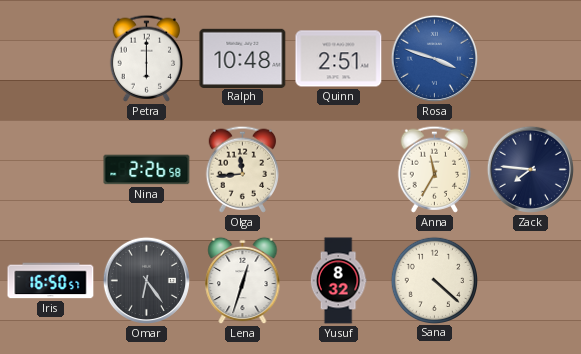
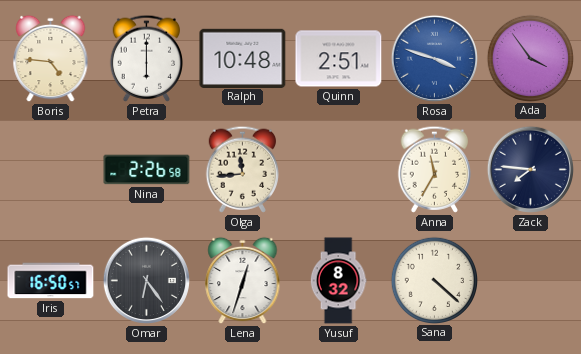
Boris: none -> 4:46
Ada: none -> 3:54
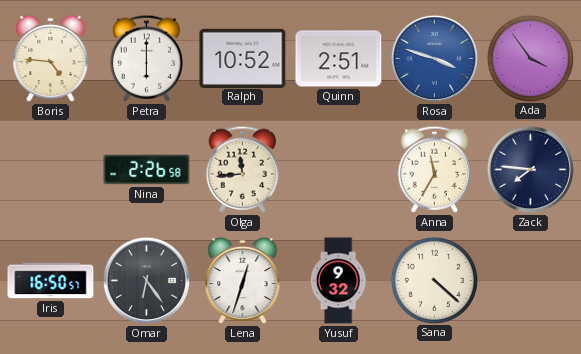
Ralph: 10:48 -> 10:52
Yusuf: 8:32 -> 9:32
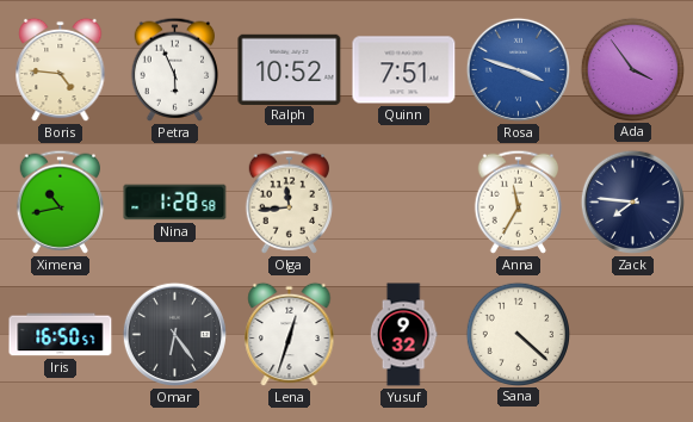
Petra: 6:00 -> 5:56
Quinn: 2:51 -> 7:51
Ximena: none -> 10:43
Nina: 2:26 -> 1:28
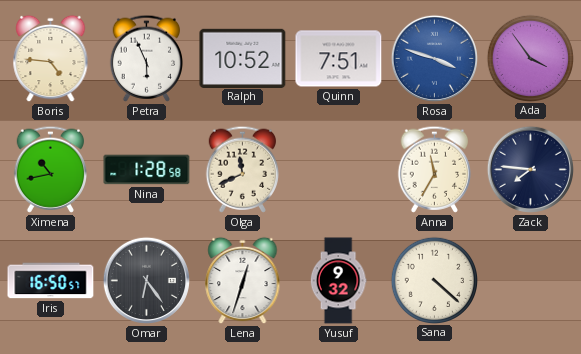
Olga: 11:44 -> 11:41
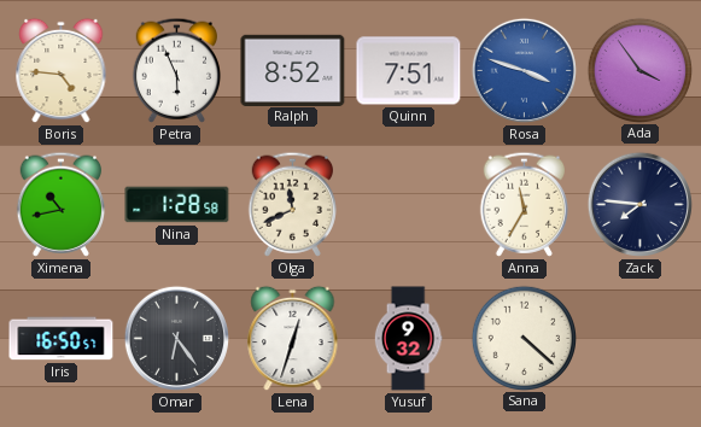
Ralph: 10:52 -> 8:52
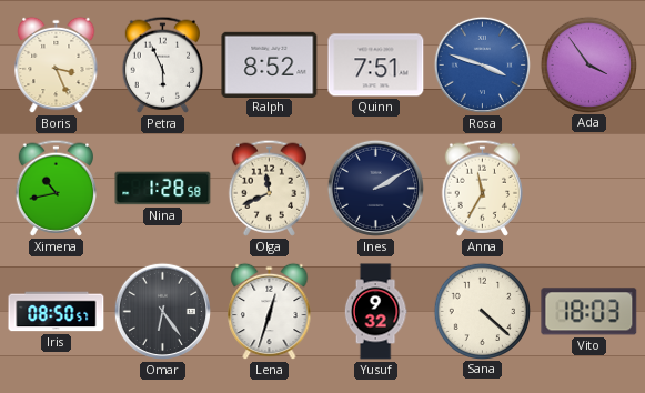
Boris: 4:46 -> 3:26
Ines: none -> 2:10
Zack: 7:46 -> none
Iris: 16:50 -> 08:50
Vito: none -> 18:03
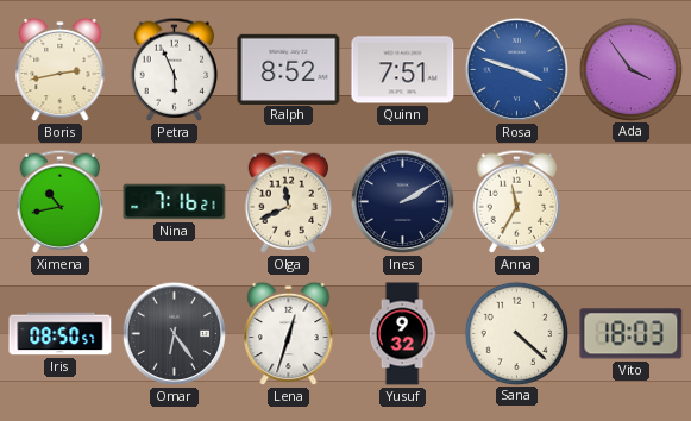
Boris: 3:26 -> 2:43
Nina: 1:28 -> 7:16
